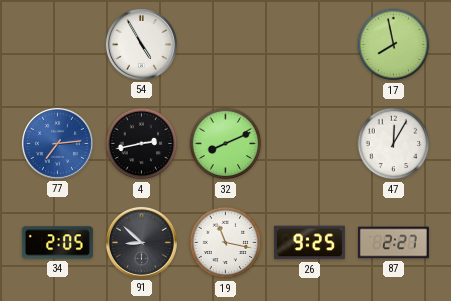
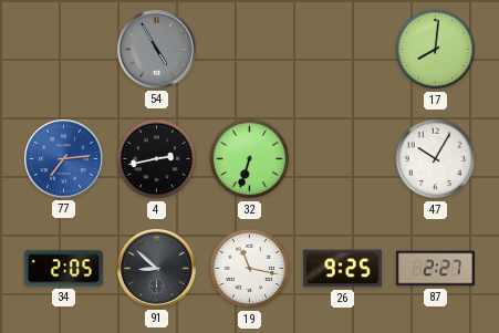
54 dial: white -> grey
17: 7:58 -> 8:01
32: 8:11 -> 6:33
47: 12:05 -> 10:05
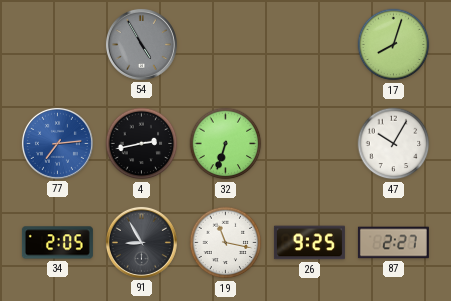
17: 8:01 -> 8:03
91: 8:52 -> 8:55
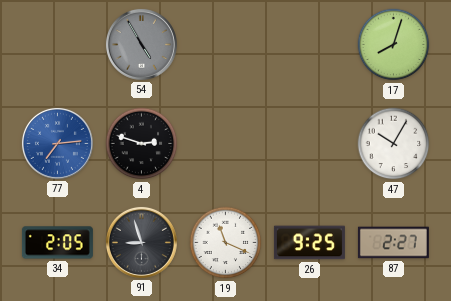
4: 2:43 -> 2:48
32: 6:33 -> none
91: 8:55 -> 8:57
19: 11:17 -> 11:19
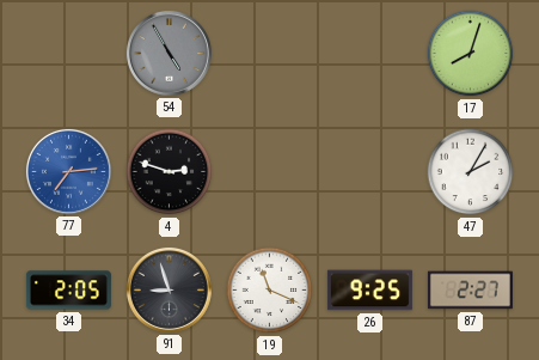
47: 10:05 -> 2:05
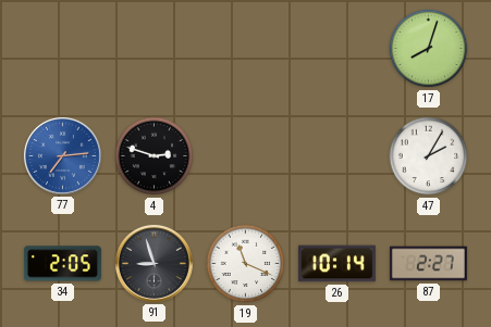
54: 4:55 -> none
26: 9:25 -> 10:14
